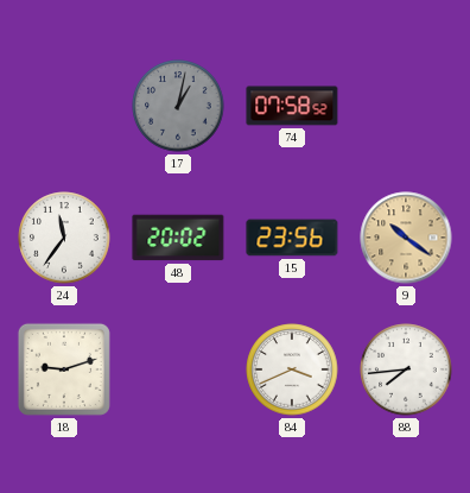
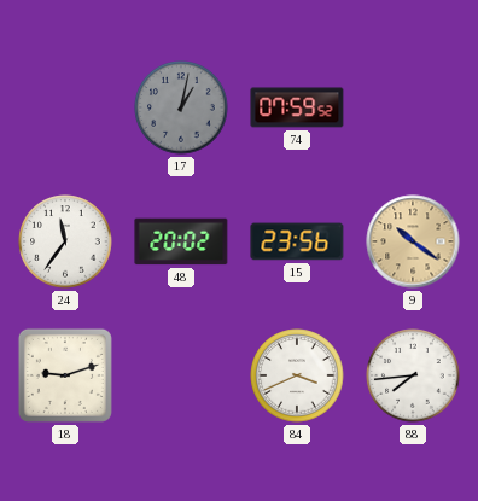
74: 07:58 -> 07:59
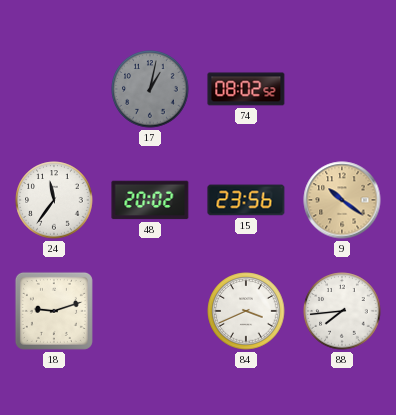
74: 07:59 -> 08:02
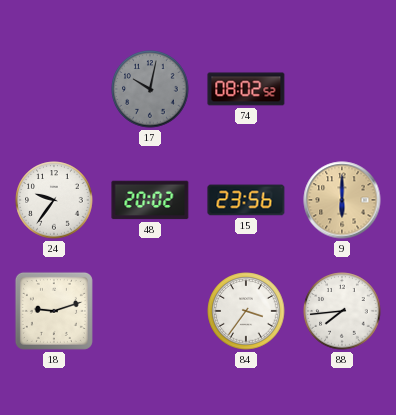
17: 1:02 -> 10:02
24: 11:36 -> 9:36
9: 10:21 -> 6:00
84: 3:41 -> 3:36
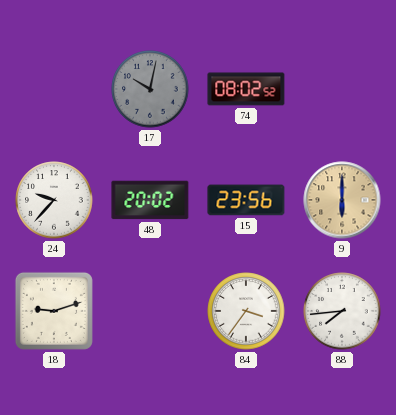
24: 9:36 -> 9:37
